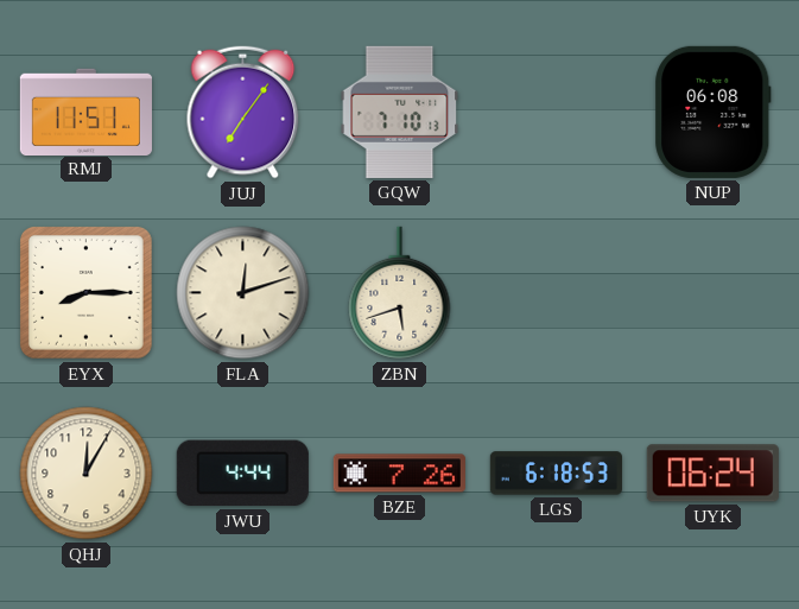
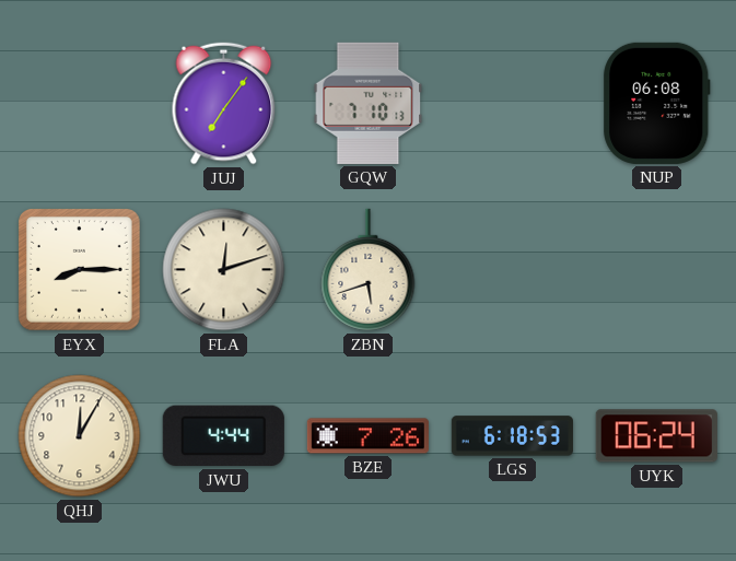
RMJ: 11:51 -> none
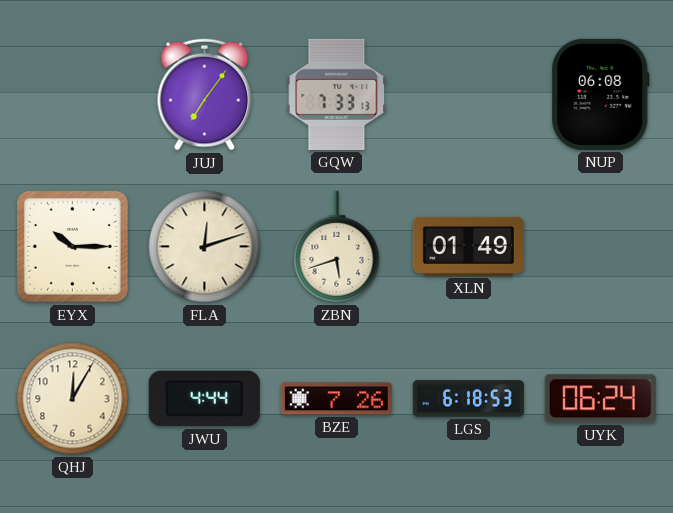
GQW: 7:10 -> 7:33
EYX: 8:15 -> 10:15
XLN: none -> 01:49
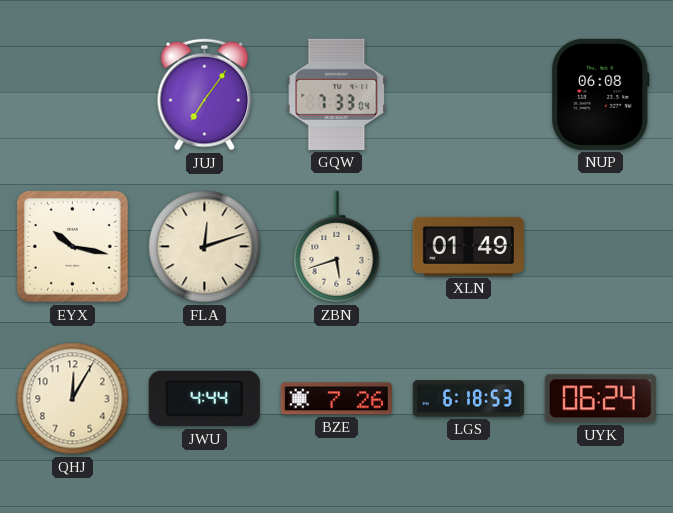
GQW: 7:33:13 -> 7:33:04
EYX: 10:15 -> 10:17
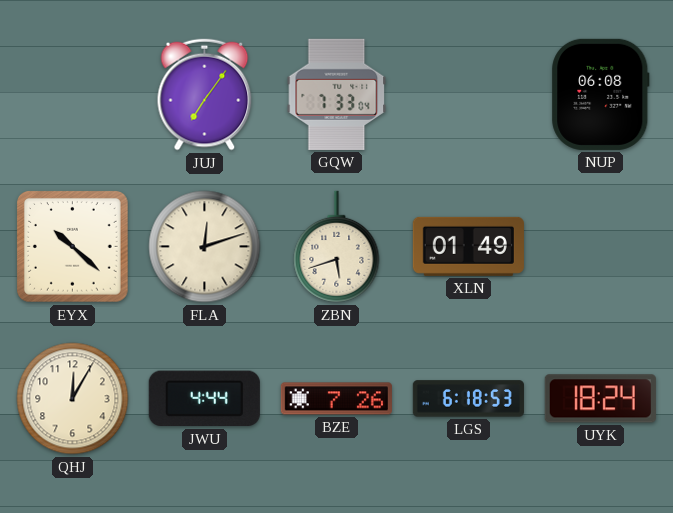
EYX: 10:17 -> 10:22
UYK: 06:24 -> 18:24
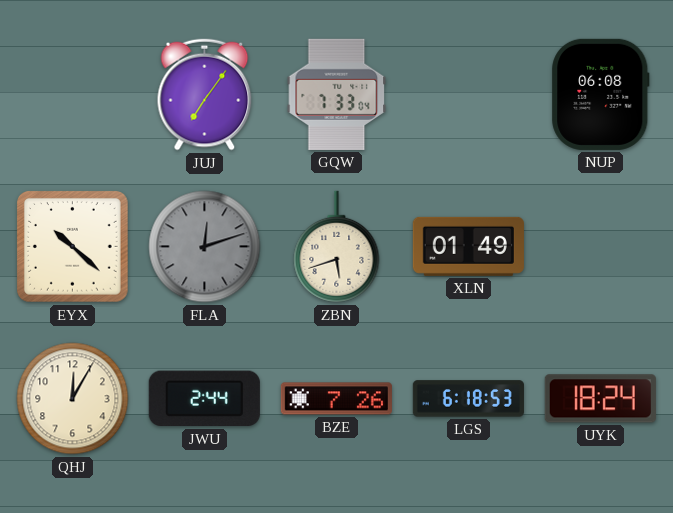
FLA dial: cream -> grey
JWU: 4:44 -> 2:44
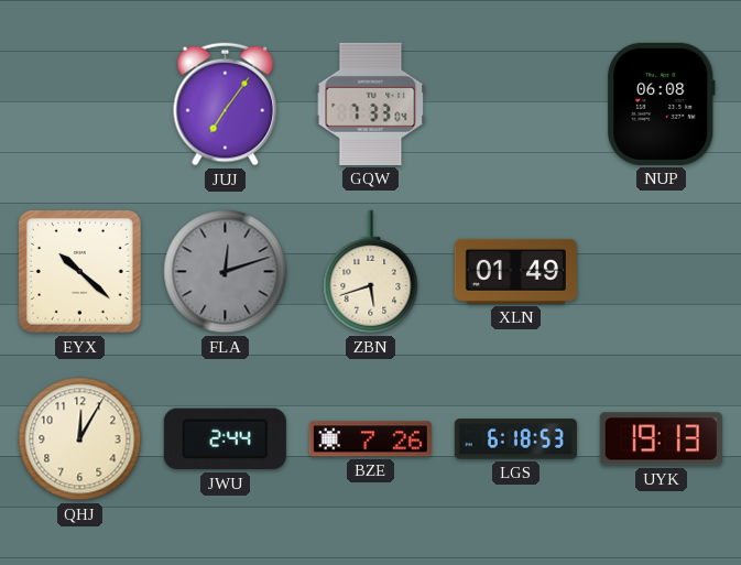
UYK: 18:24 -> 19:13
